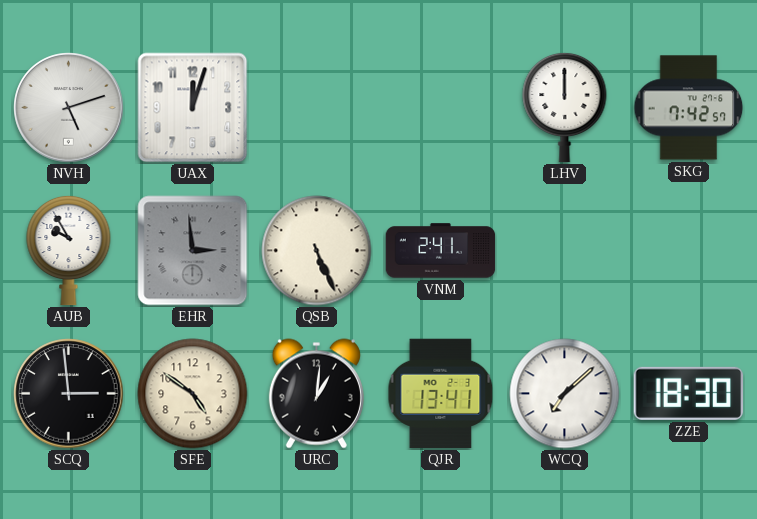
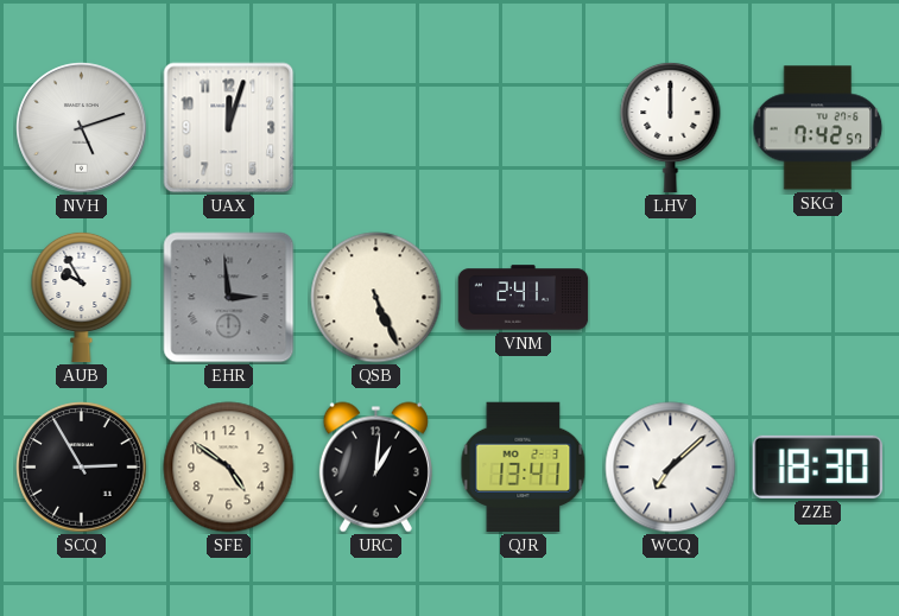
SCQ: 2:59 -> 2:55
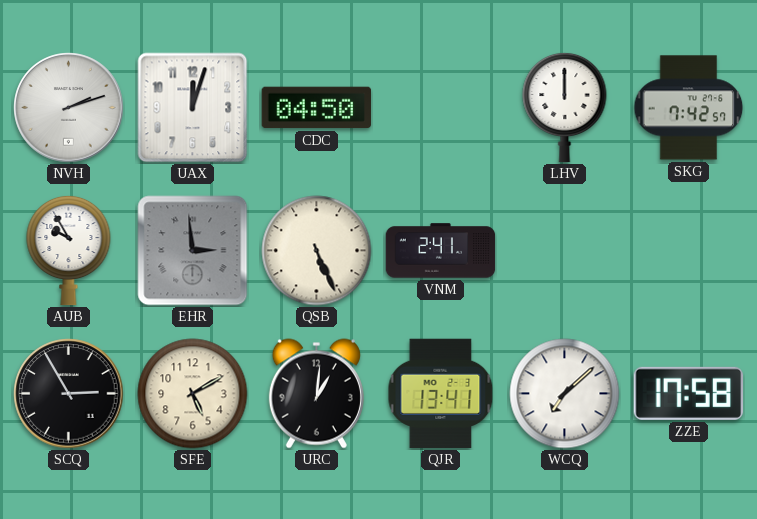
NVH: 5:12 -> 2:12
CDC: none -> 04:50
SFE: 4:51 -> 5:10
ZZE: 18:30 -> 17:58
